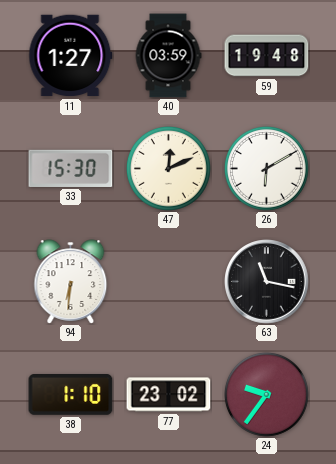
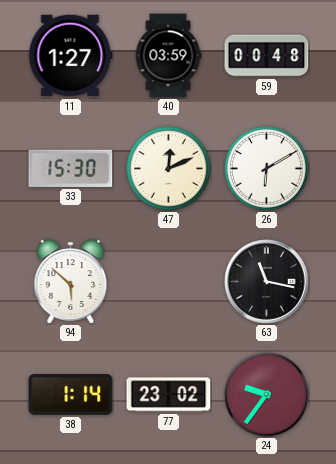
59: 19:48 -> 00:48
94: 6:31 -> 5:52
38: 1:10 -> 1:14
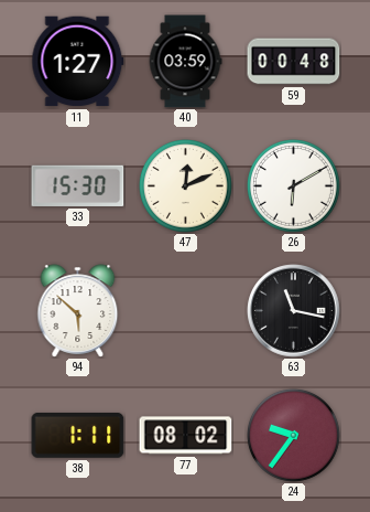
38: 1:14 -> 1:11
77: 23:02 -> 08:02
